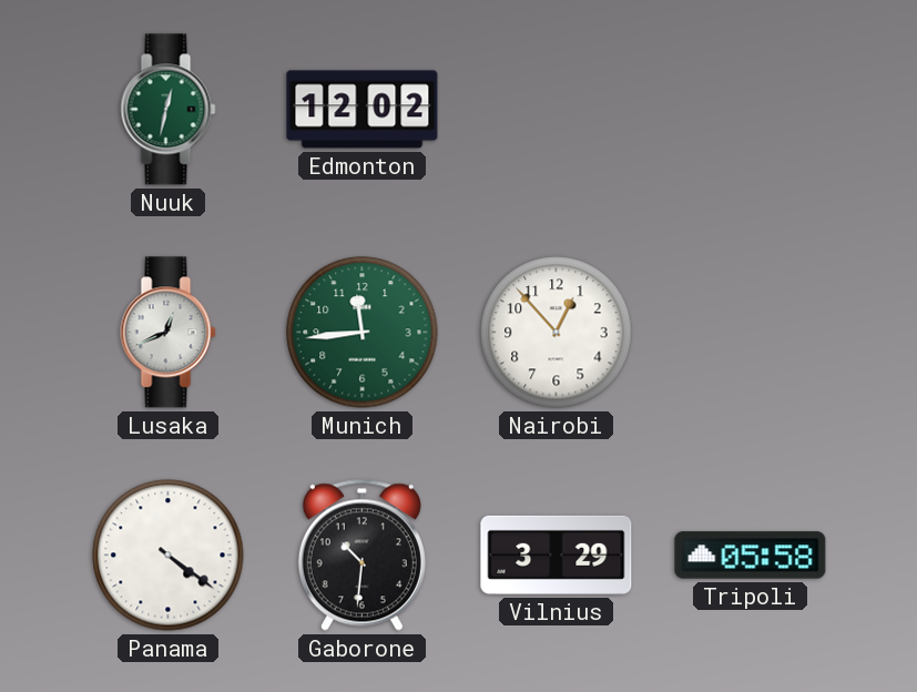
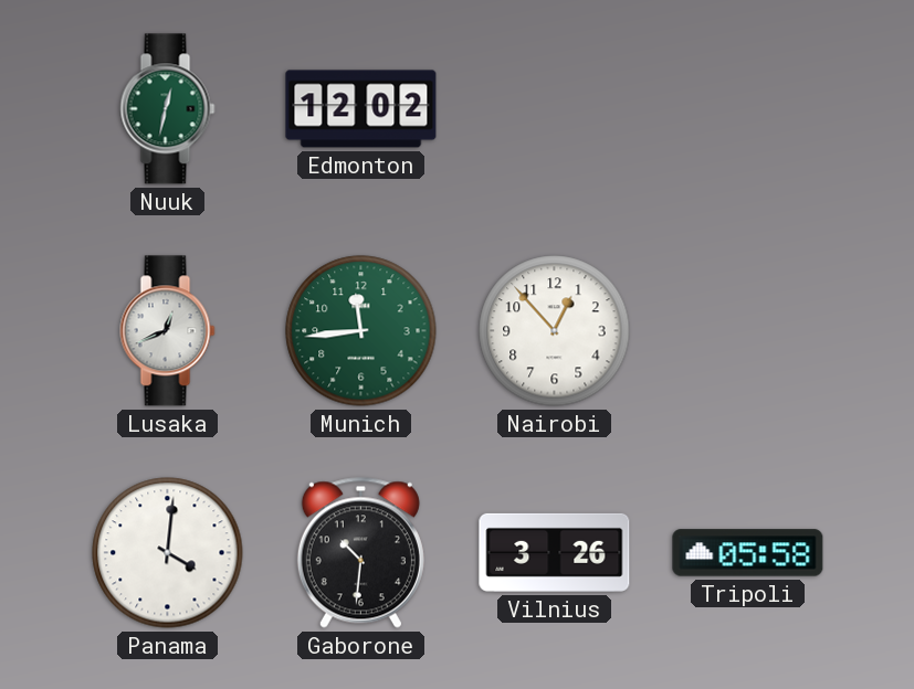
Panama: 4:21 -> 4:01
Vilnius: 3:29 -> 3:26
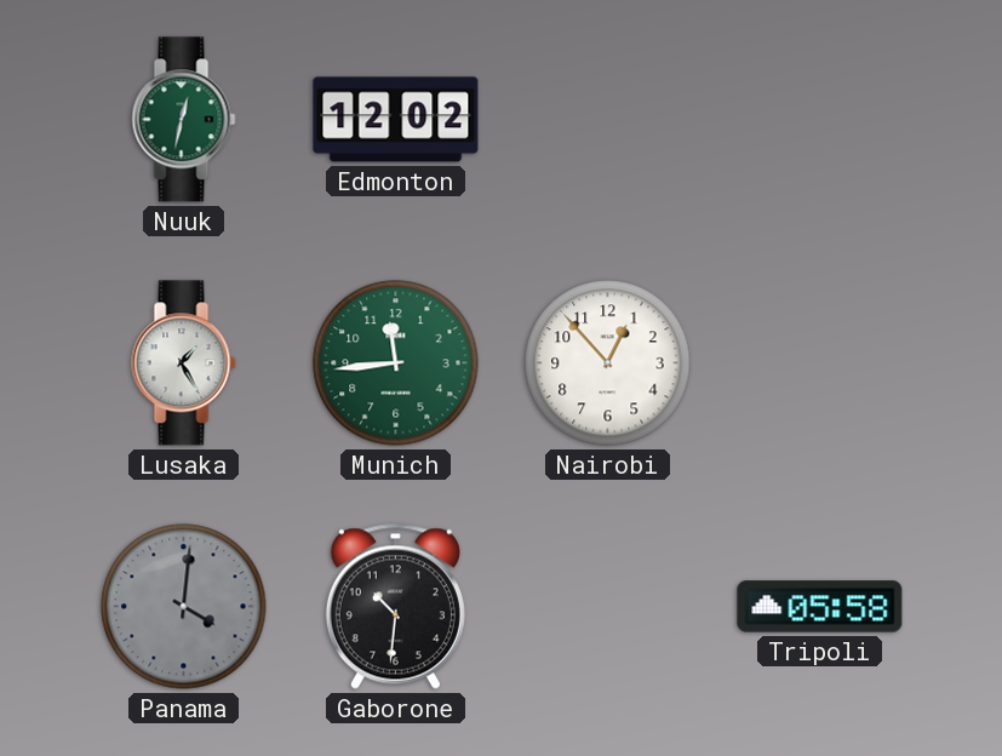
Lusaka: 12:41 -> 1:25
Panama dial: white -> grey
Vilnius: 3:26 -> none
